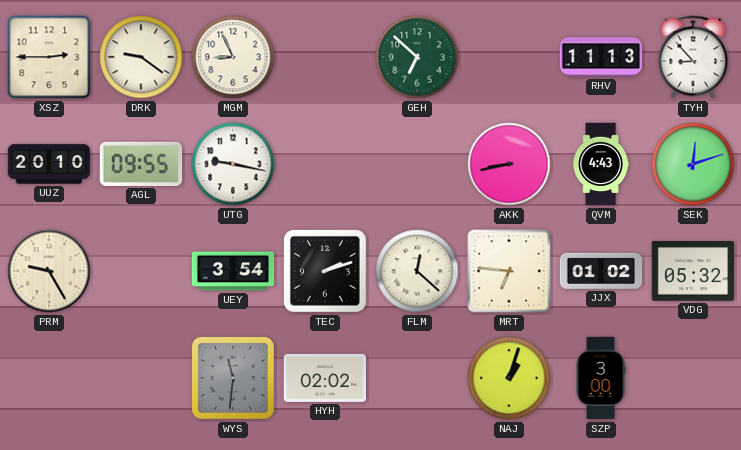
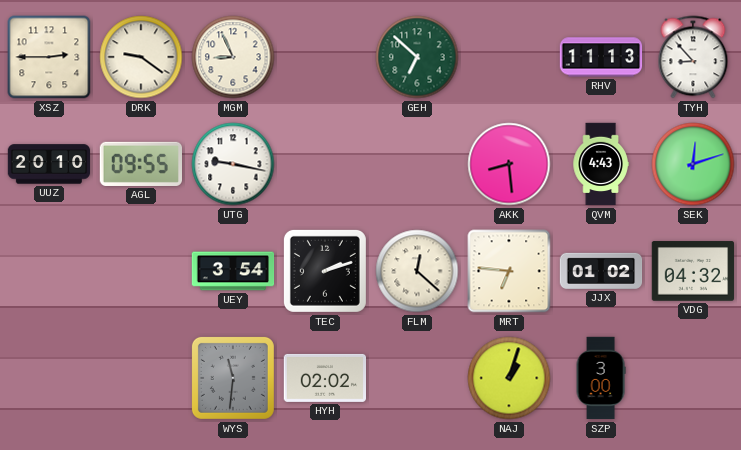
AKK: 8:43 -> 8:29
PRM: 9:25 -> none
VDG: 05:32 -> 04:32
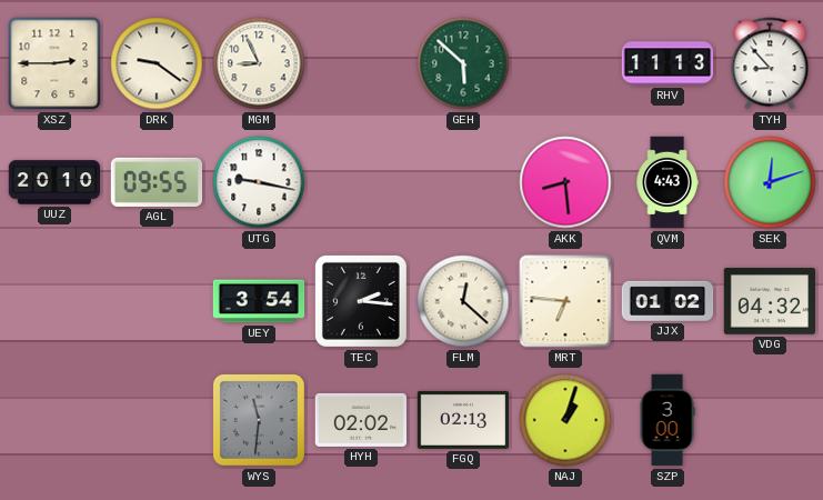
GEH: 6:52 -> 5:52
TEC: 2:12 -> 2:16
FGQ: none -> 02:13
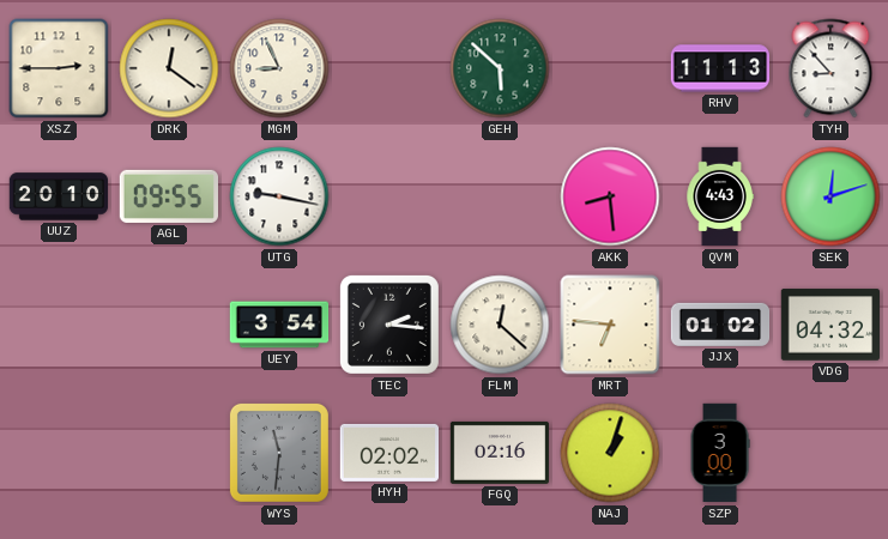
DRK: 9:21 -> 12:21
FGQ: 02:13 -> 02:16
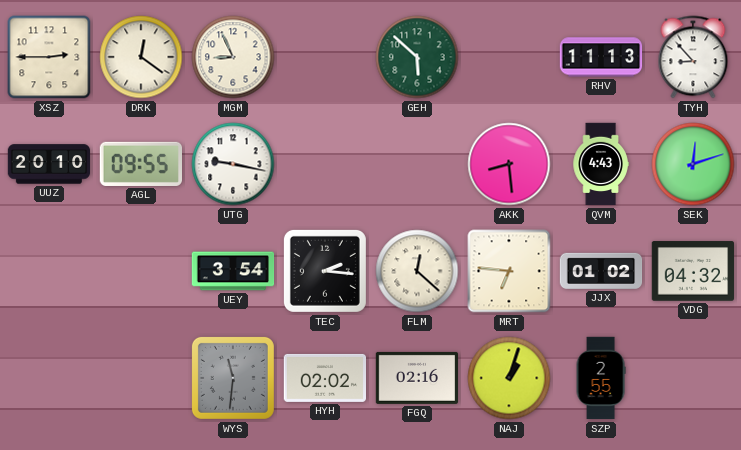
SZP: 3:00 -> 2:55
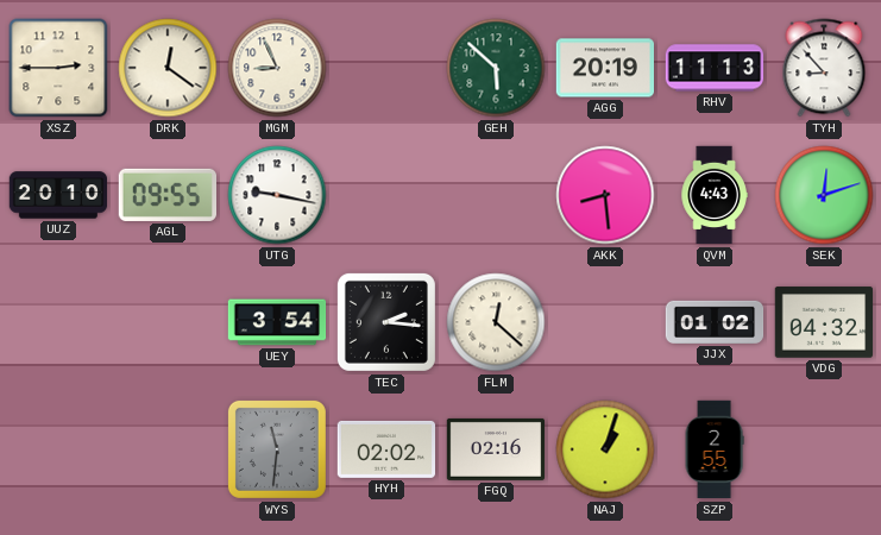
AGG: none -> 20:19
MRT: 6:46 -> none
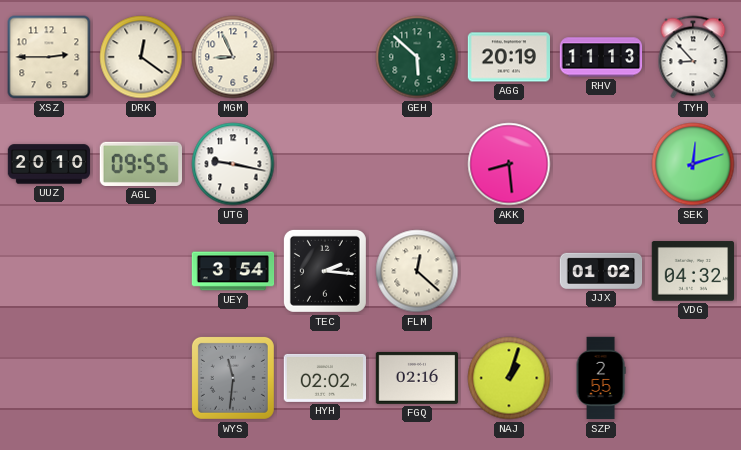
QVM: 4:43 -> none
